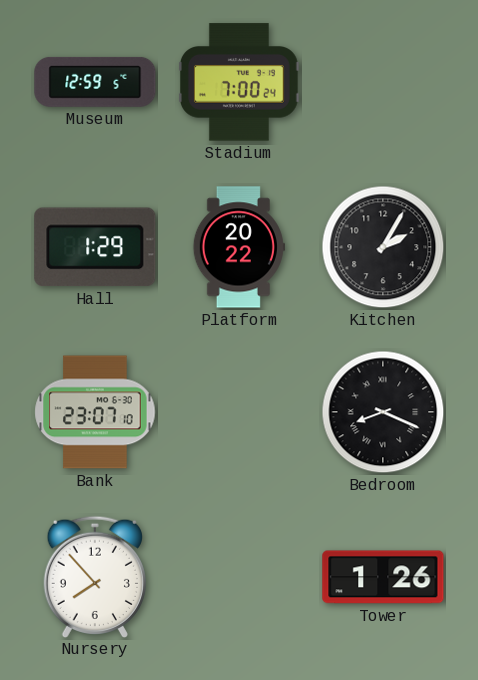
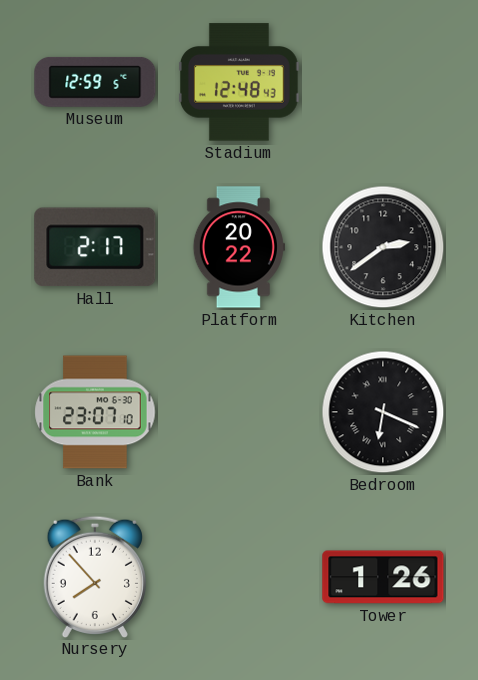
Stadium: 7:00 -> 12:48
Hall: 1:29 -> 2:17
Kitchen: 2:05 -> 2:39
Bedroom: 8:19 -> 6:19
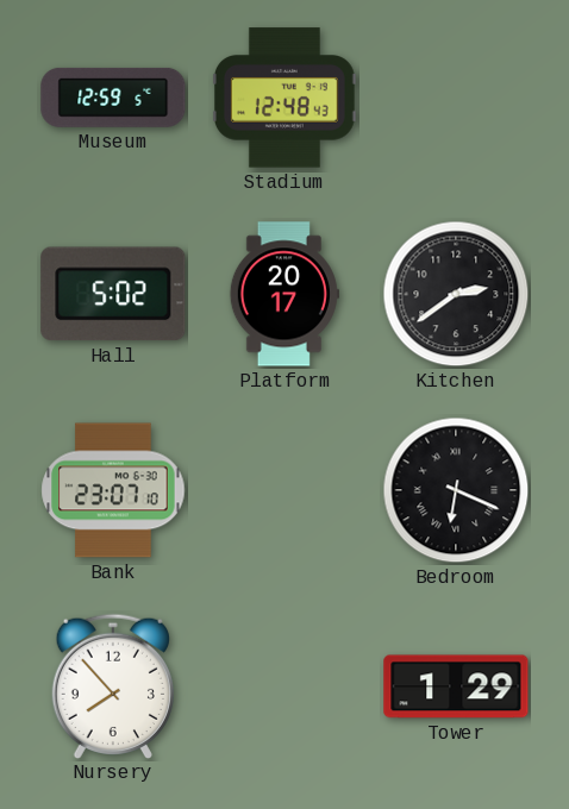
Hall: 2:17 -> 5:02
Platform: 20:22 -> 20:17
Tower: 1:26 -> 1:29
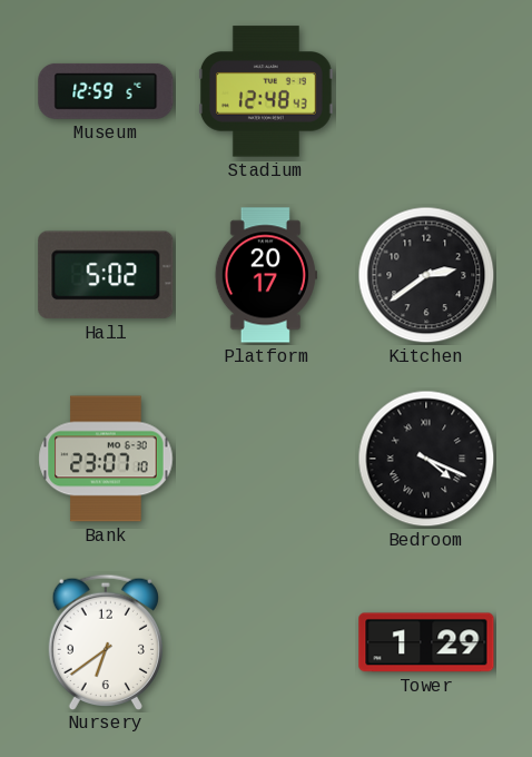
Bedroom: 6:19 -> 4:19
Nursery: 7:53 -> 6:39
